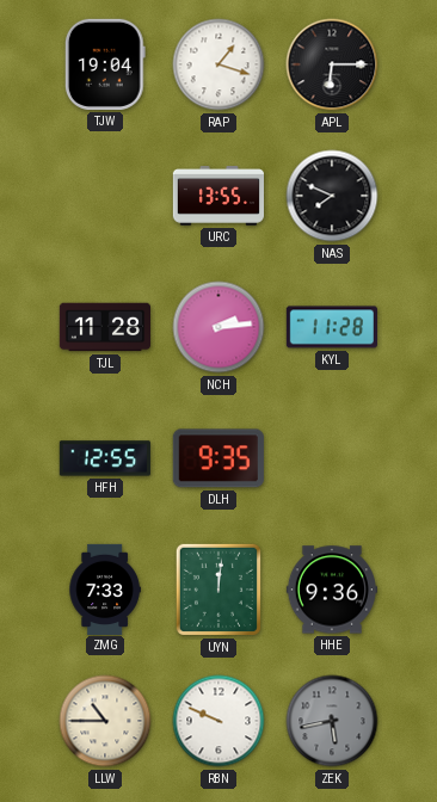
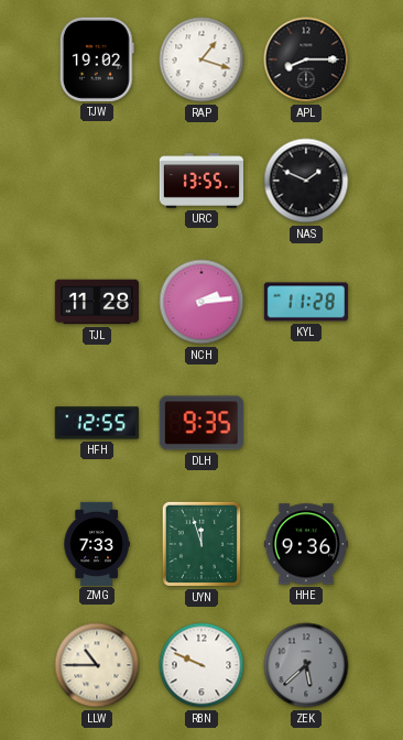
TJW: 19:04 -> 19:02
APL: 6:15 -> 8:15
NAS: 7:49 -> 1:49
UYN: 12:01 -> 11:57
ZEK: 5:43 -> 5:38
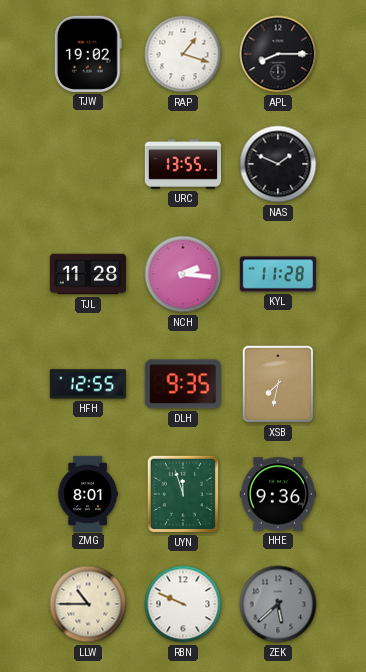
NCH: 2:14 -> 2:16
XSB: none -> 7:32
ZMG: 7:33 -> 8:01
